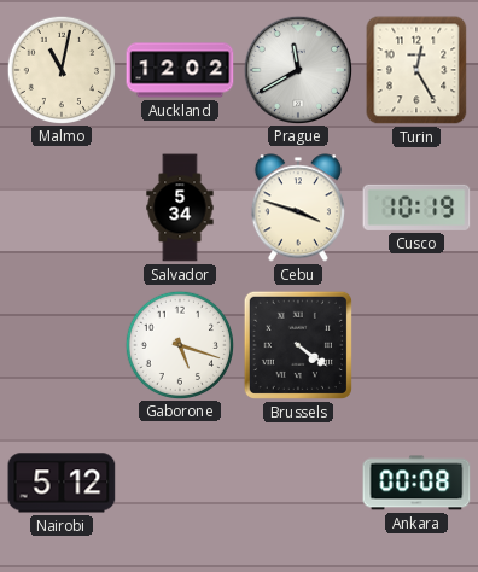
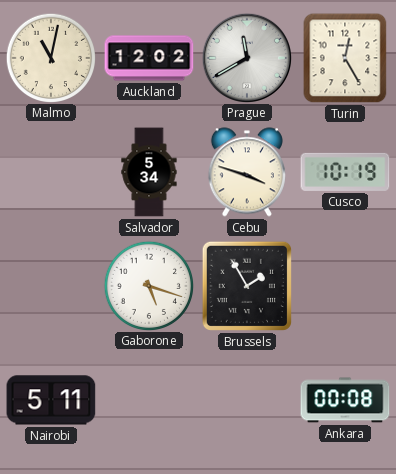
Brussels: 4:21 -> 1:55
Nairobi: 5:12 -> 5:11
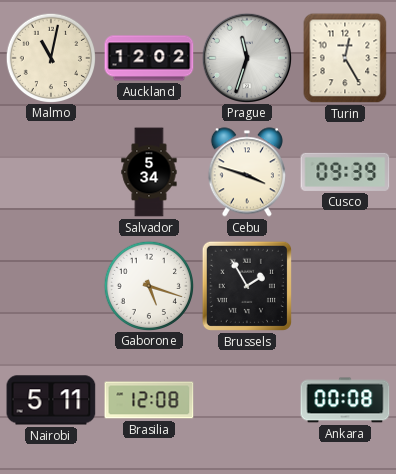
Prague: 11:40 -> 11:33
Cusco: 10:19 -> 09:39
Brasilia: none -> 12:08
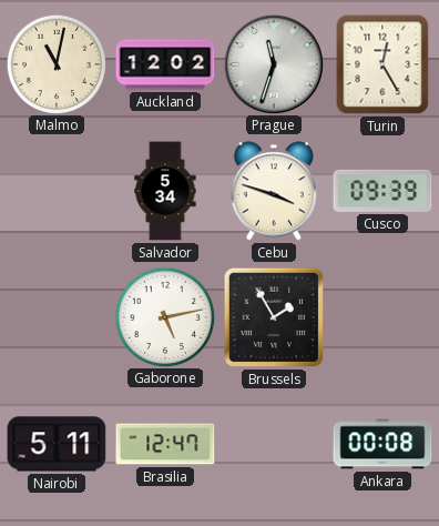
Gaborone: 5:18 -> 5:13
Brasilia: 12:08 -> 12:47
